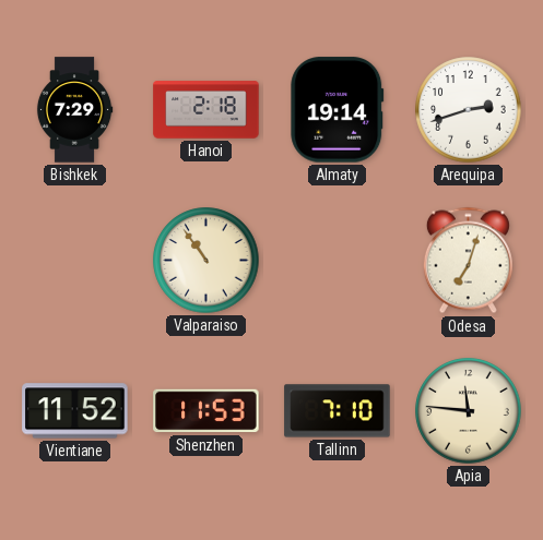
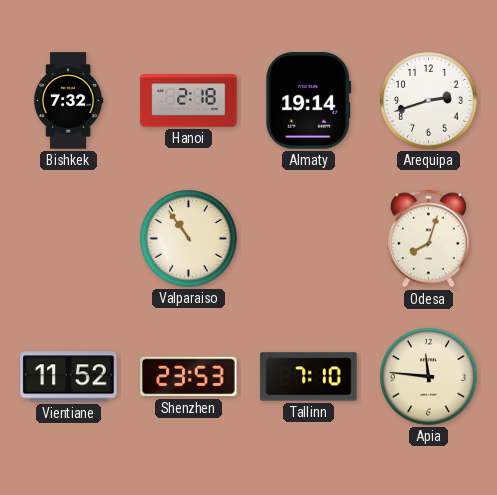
Bishkek: 7:29 -> 7:32
Odesa: 7:03 -> 8:03
Shenzhen: 11:53 -> 23:53
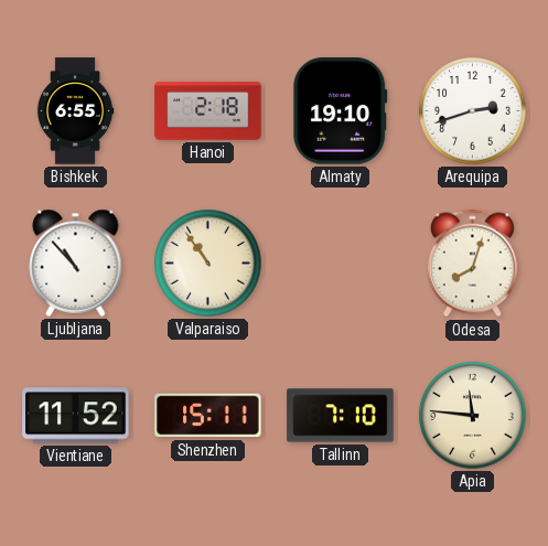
Bishkek: 7:32 -> 6:55
Almaty: 19:14 -> 19:10
Ljubljana: none -> 10:53
Shenzhen: 23:53 -> 15:11
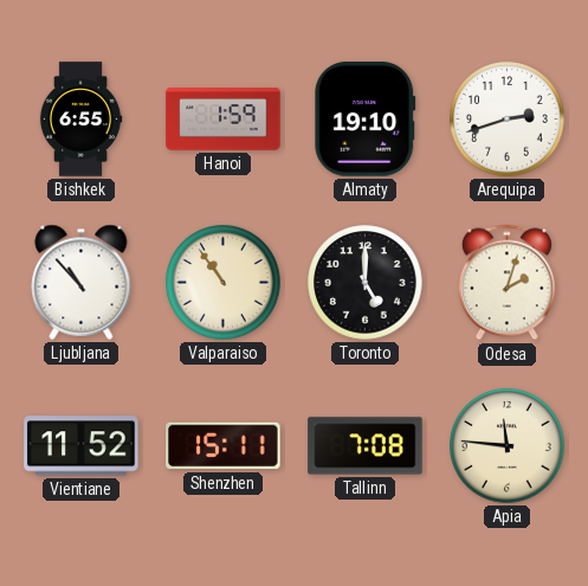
Hanoi: 2:18 -> 1:59
Toronto: none -> 5:00
Odesa: 8:03 -> 2:03
Tallinn: 7:10 -> 7:08
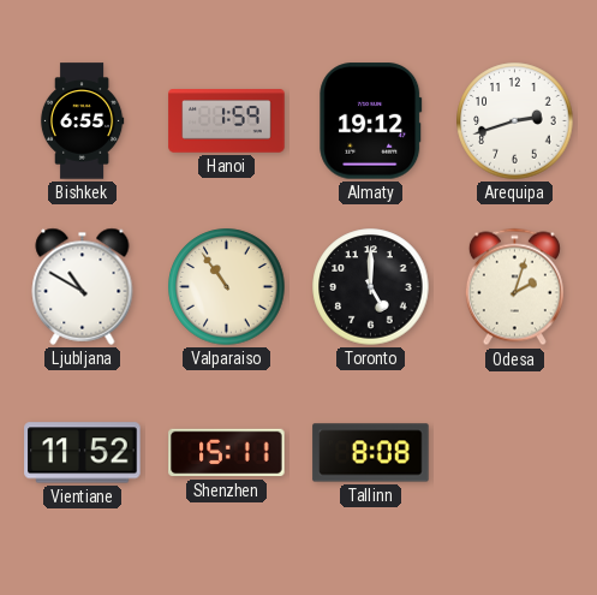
Almaty: 19:10 -> 19:12
Ljubljana: 10:53 -> 10:50
Tallinn: 7:08 -> 8:08
Apia: 11:46 -> none
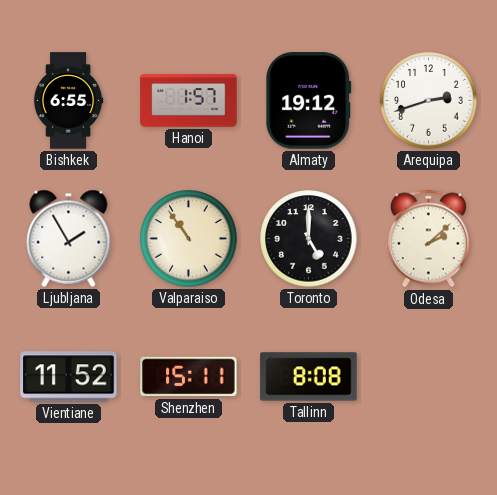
Hanoi: 1:59 -> 1:57
Ljubljana: 10:50 -> 1:55
Odesa: 2:03 -> 2:08
